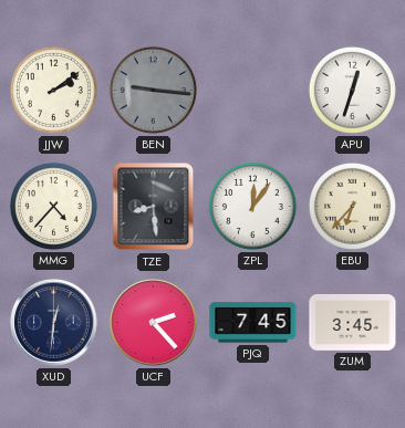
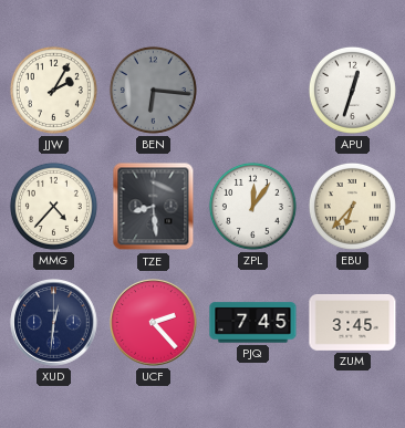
JJW: 2:09 -> 2:05
BEN: 9:16 -> 6:16
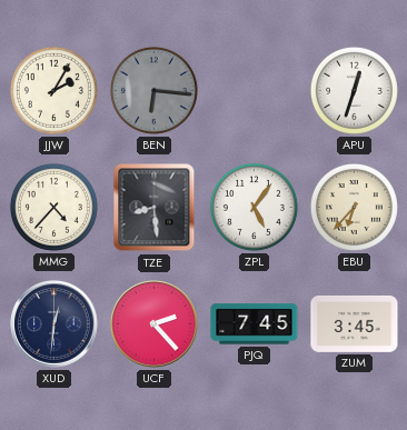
ZPL: 12:06 -> 5:06
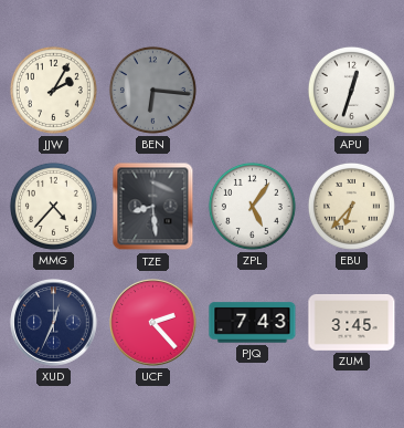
XUD: 12:31 -> 12:34
PJQ: 7:45 -> 7:43
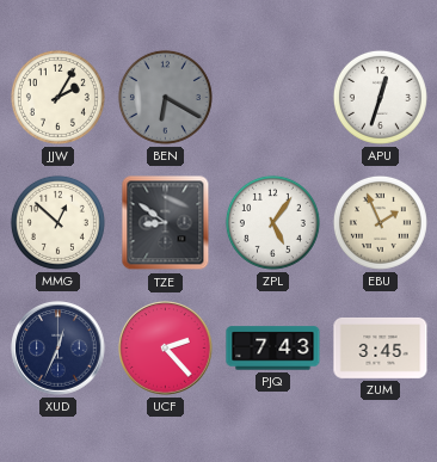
BEN: 6:16 -> 6:20
MMG: 4:37 -> 12:52
TZE: 8:29 -> 8:51
EBU: 6:37 -> 1:56
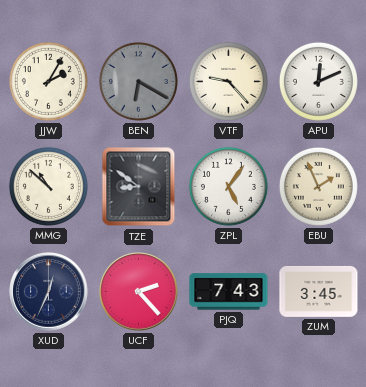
VTF: none -> 9:23
APU: 12:33 -> 12:11
MMG: 12:52 -> 10:52
